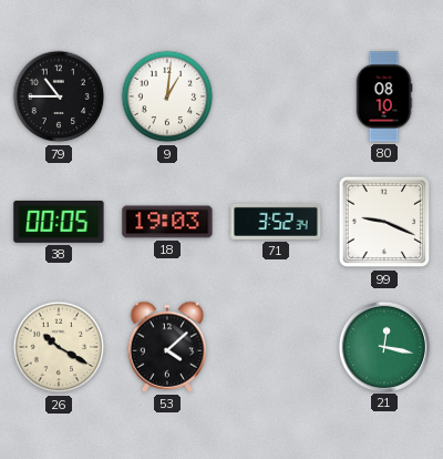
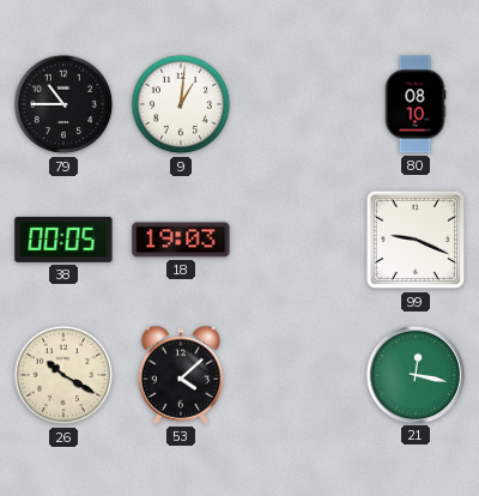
71: 3:52 -> none
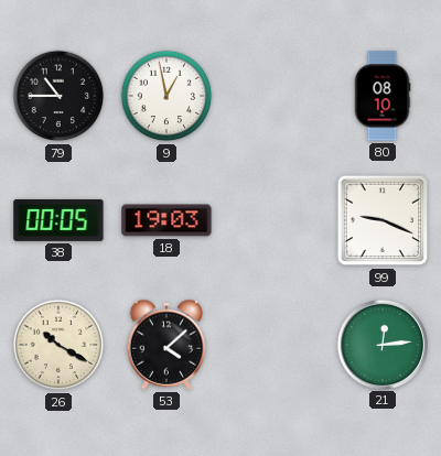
9: 1:01 -> 12:58
21: 12:17 -> 12:14
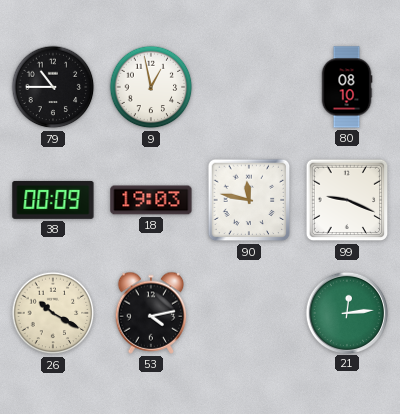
38: 00:05 -> 00:09
90: none -> 11:47
53: 4:08 -> 4:13
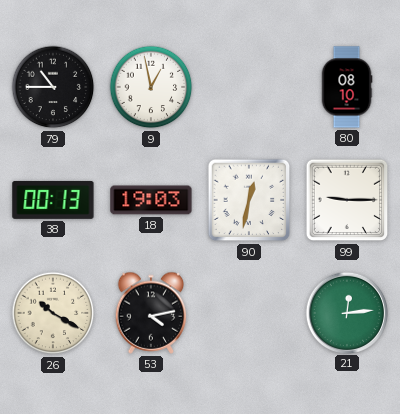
38: 00:09 -> 00:13
90: 11:47 -> 12:32
99: 9:19 -> 9:15
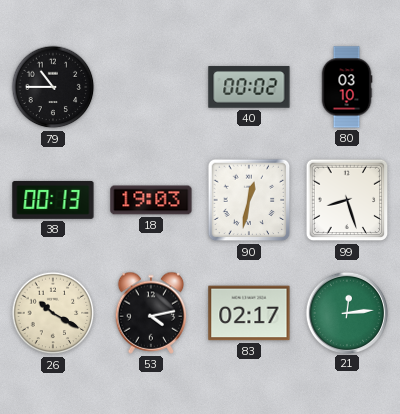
9: 12:58 -> none
40: none -> 00:02
80: 08:10 -> 03:10
99: 9:15 -> 8:27
83: none -> 02:17
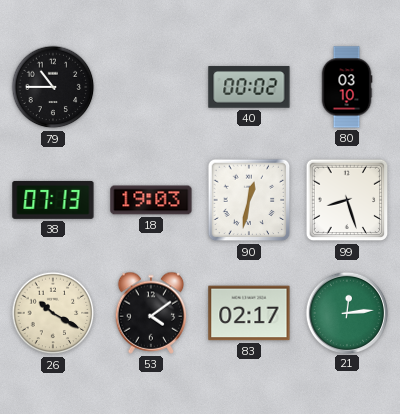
38: 00:13 -> 07:13
53: 4:13 -> 4:09
